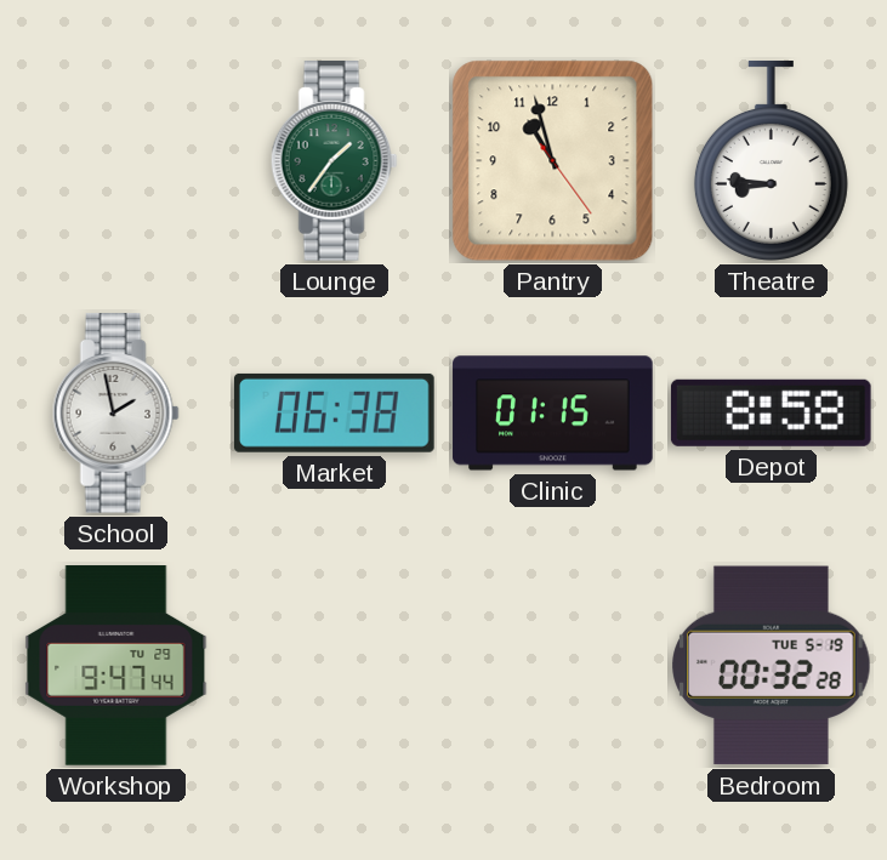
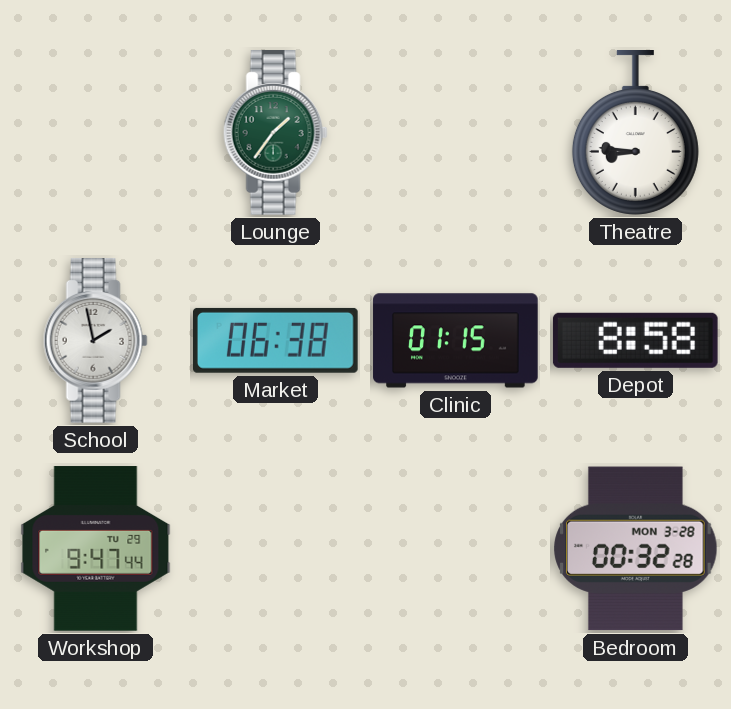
Pantry: 10:57 -> none
Bedroom date: TUE 5-19 -> MON 3-28
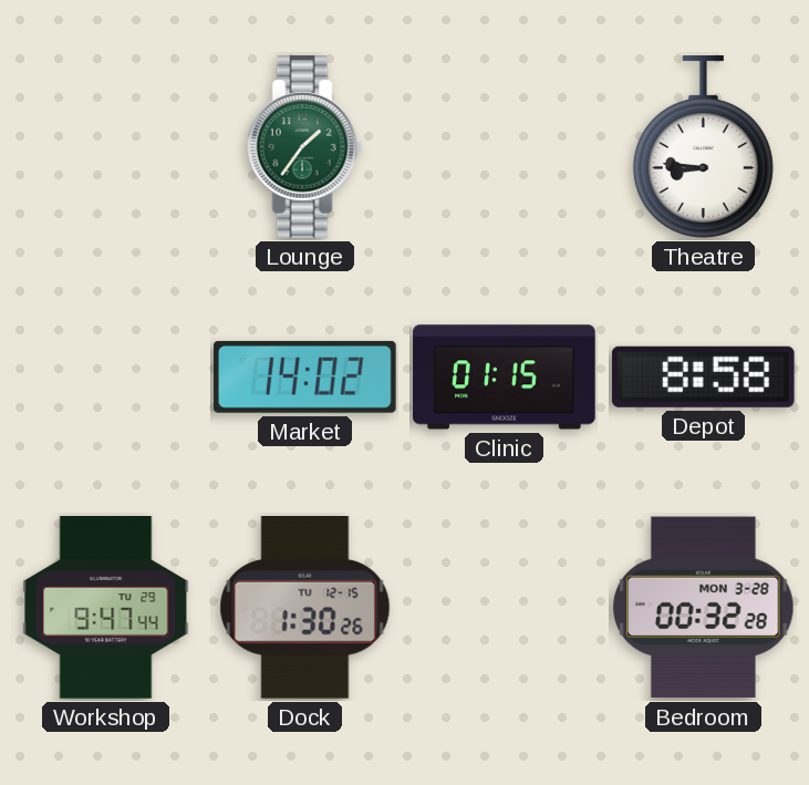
School: 1:58 -> none
Market: 06:38 -> 14:02
Dock: none -> 1:30
